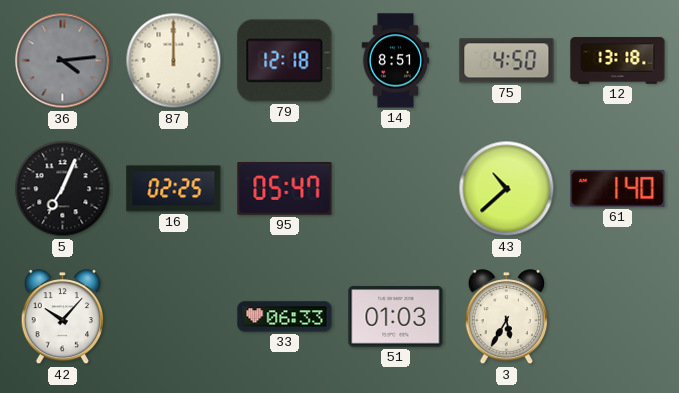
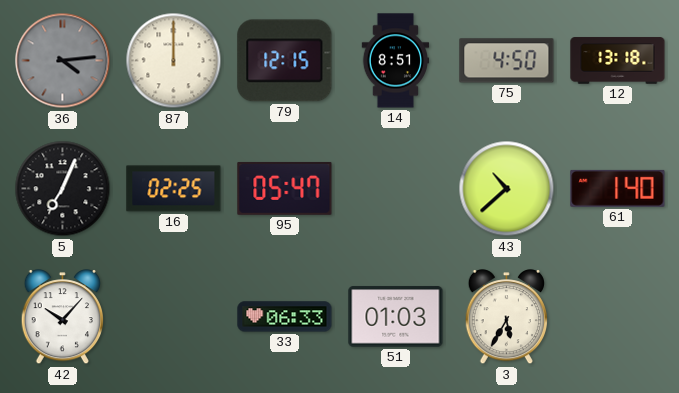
79: 12:18 -> 12:15
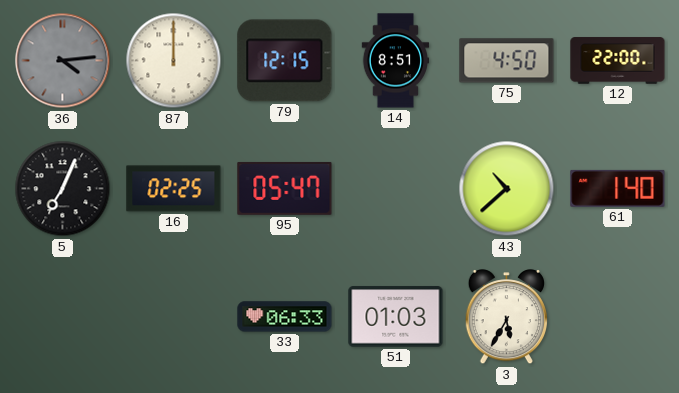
12: 13:18 -> 22:00
42: 10:07 -> none
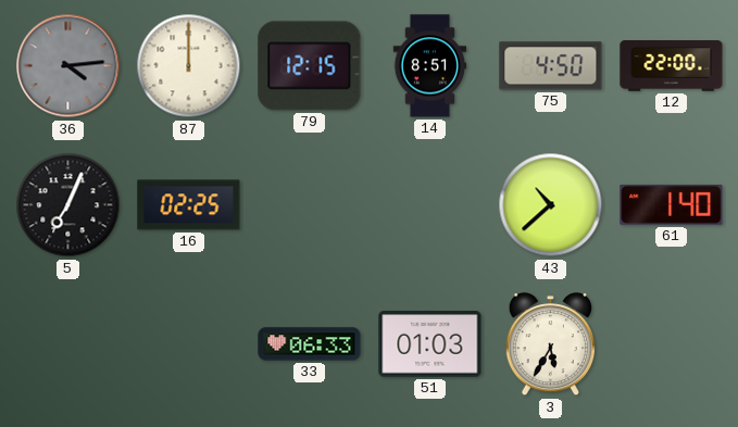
95: 05:47 -> none
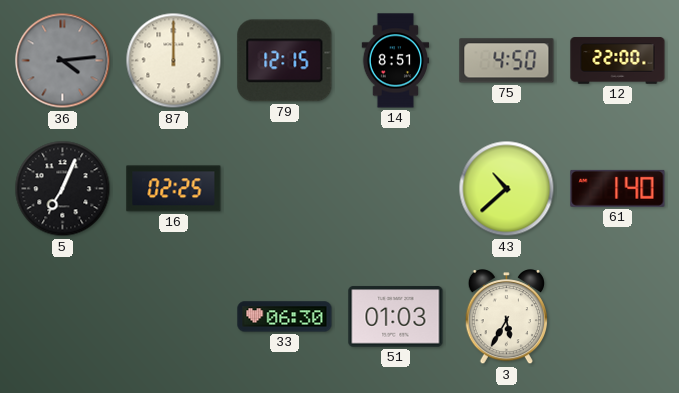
33: 06:33 -> 06:30
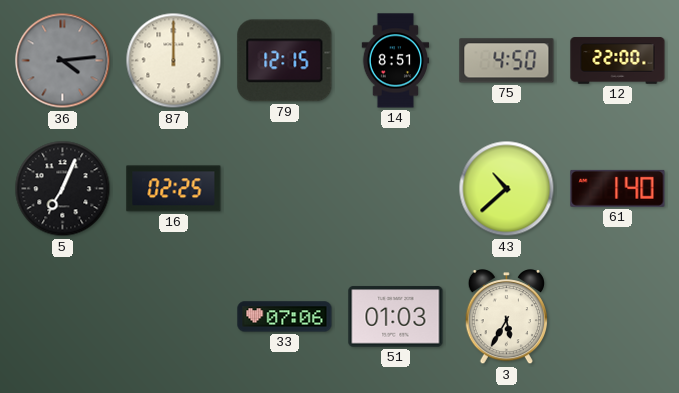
33: 06:30 -> 07:06
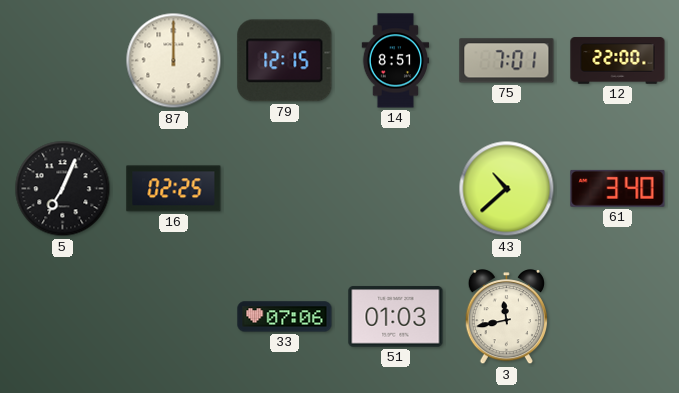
36: 4:14 -> none
75: 4:50 -> 7:01
61: 1:40 -> 3:40
3: 5:35 -> 11:43
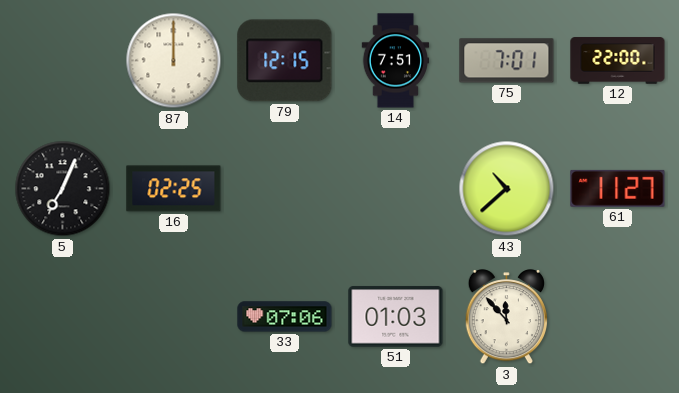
14: 8:51 -> 7:51
61: 3:40 -> 11:27
3: 11:43 -> 11:53
